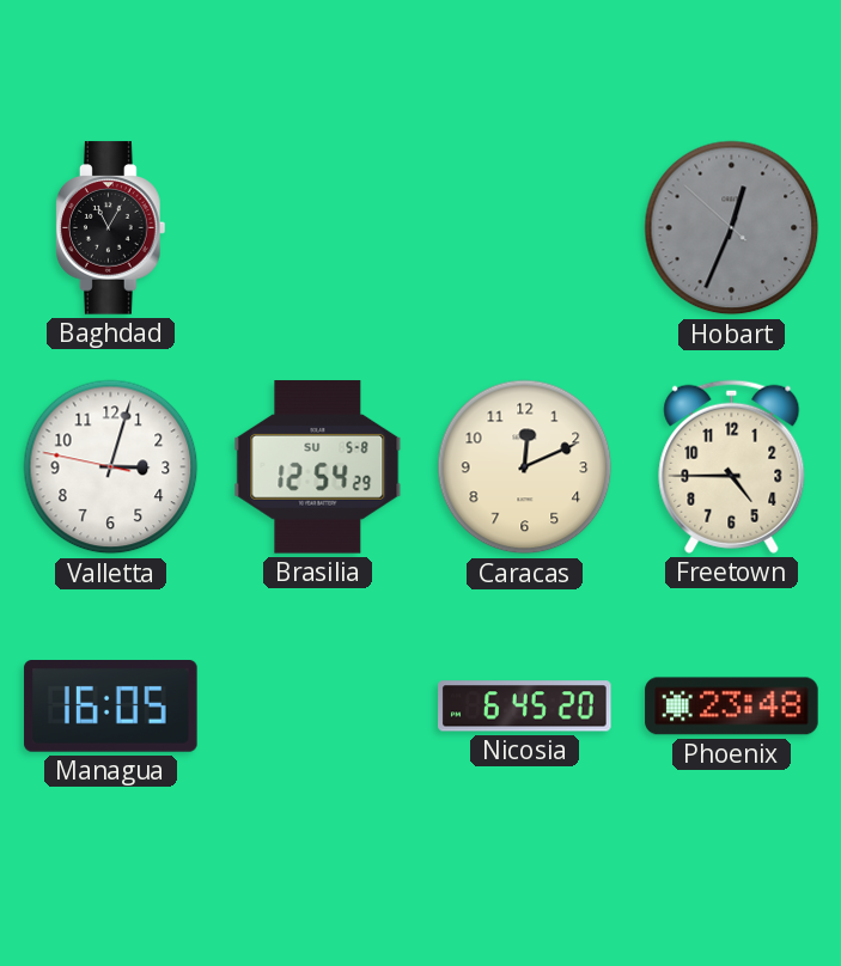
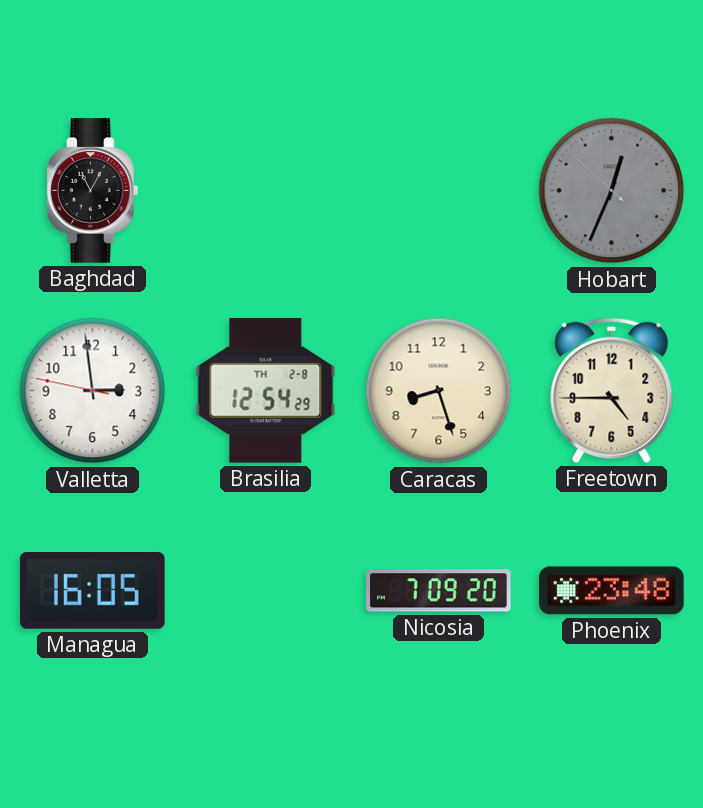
Valletta: 3:02 -> 2:58
Brasilia date: SU 5-8 -> TH 2-8
Caracas: 12:11 -> 8:27
Nicosia: 6:45 -> 7:09
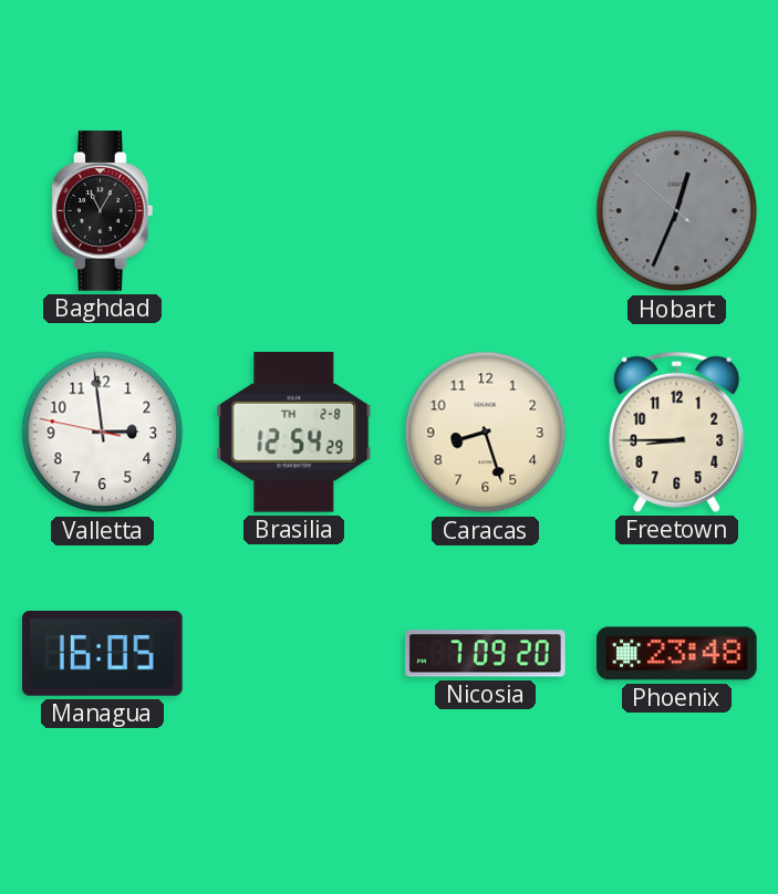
Freetown: 4:45 -> 8:45
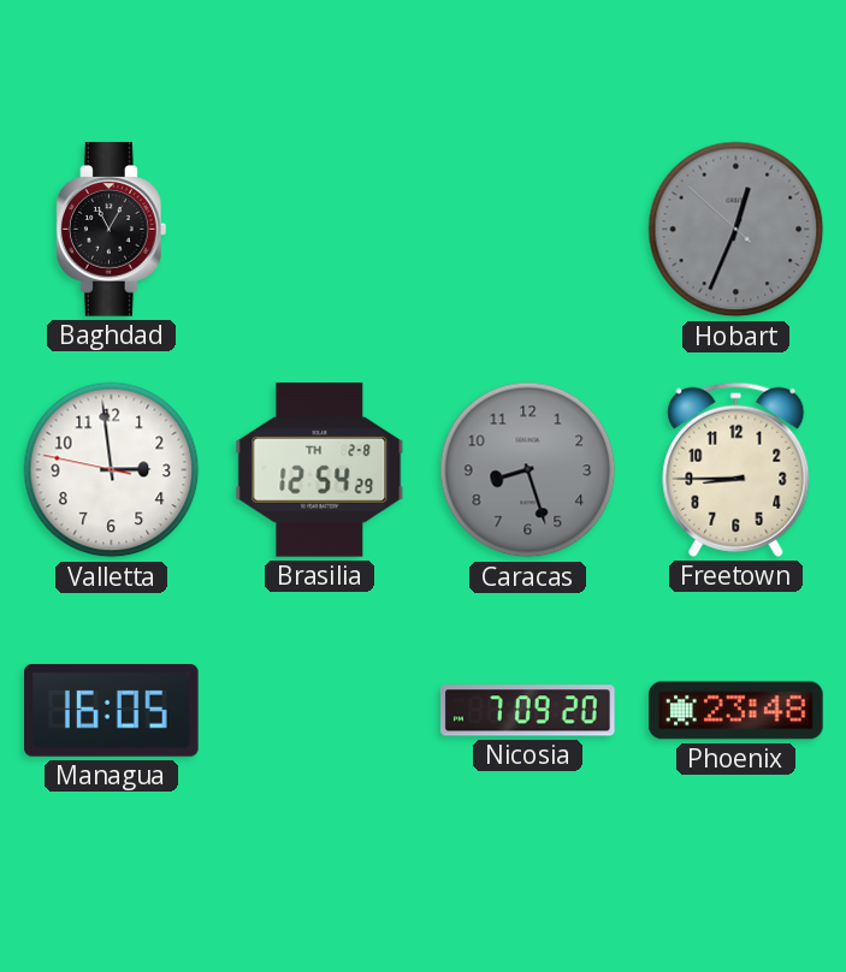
Caracas dial: cream -> grey
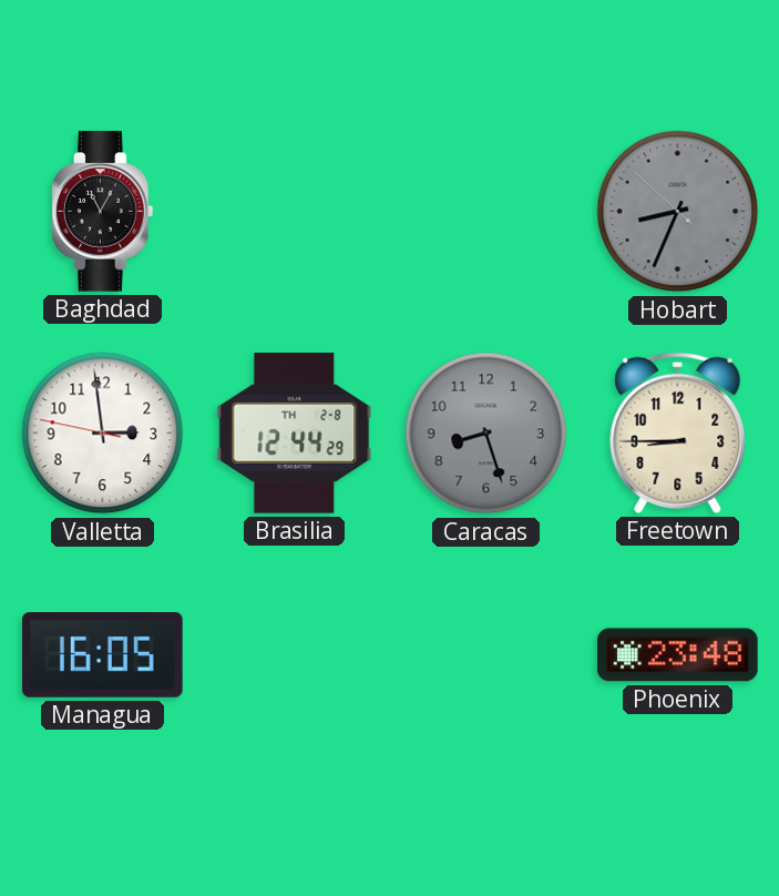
Hobart: 12:33 -> 8:33
Brasilia: 12:54 -> 12:44
Nicosia: 7:09 -> none
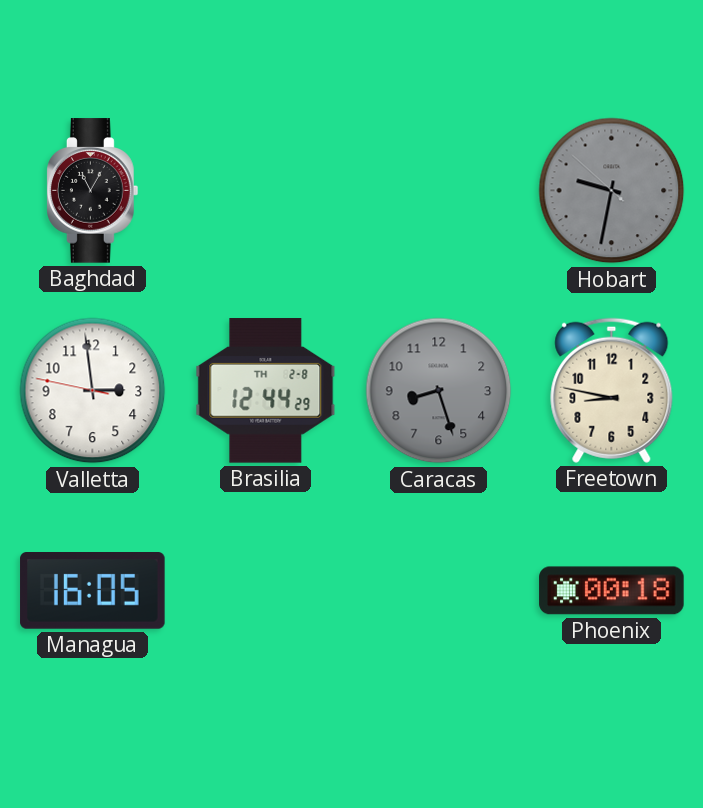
Hobart: 8:33 -> 9:31
Freetown: 8:45 -> 8:47
Phoenix: 23:48 -> 00:18
